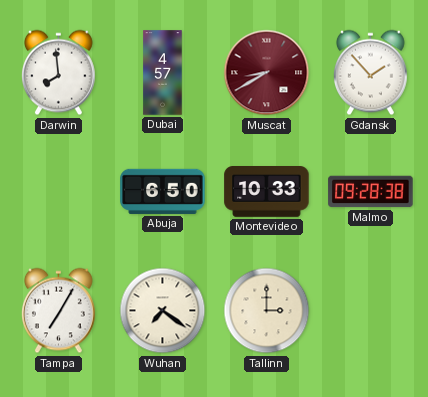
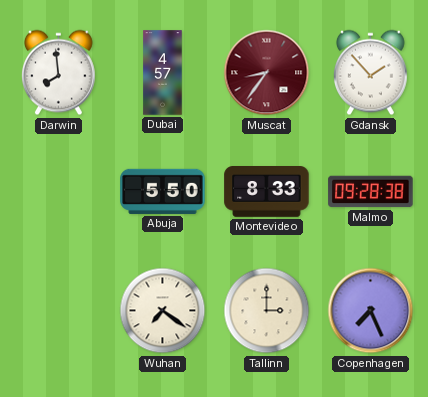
Muscat: 8:40 -> 8:36
Abuja: 6:50 -> 5:50
Montevideo: 10:33 -> 8:33
Tampa: 7:05 -> none
Copenhagen: none -> 7:26
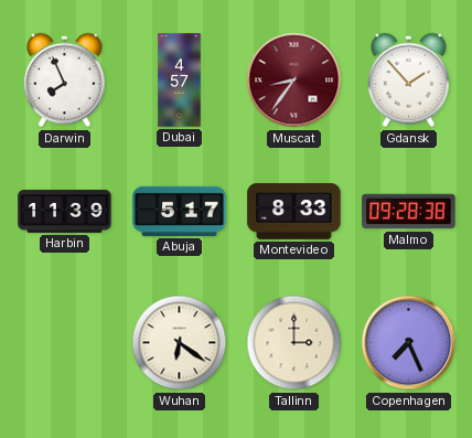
Darwin: 7:59 -> 7:56
Harbin: none -> 11:39
Abuja: 5:50 -> 5:17
Wuhan: 7:21 -> 6:21
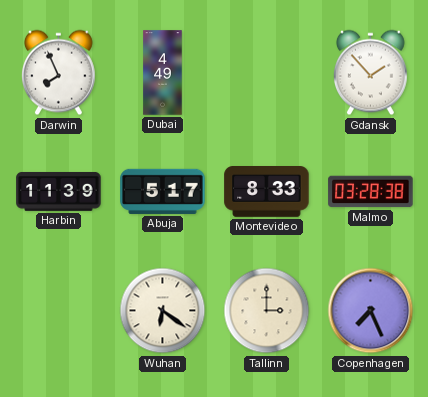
Dubai: 4:57 -> 4:49
Muscat: 8:36 -> none
Malmo: 09:28 -> 03:28
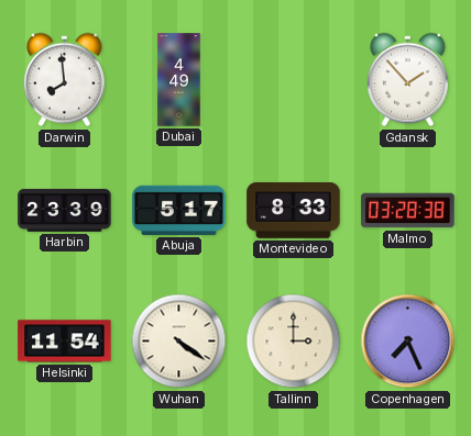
Darwin: 7:56 -> 7:59
Harbin: 11:39 -> 23:39
Helsinki: none -> 11:54
Wuhan: 6:21 -> 4:21
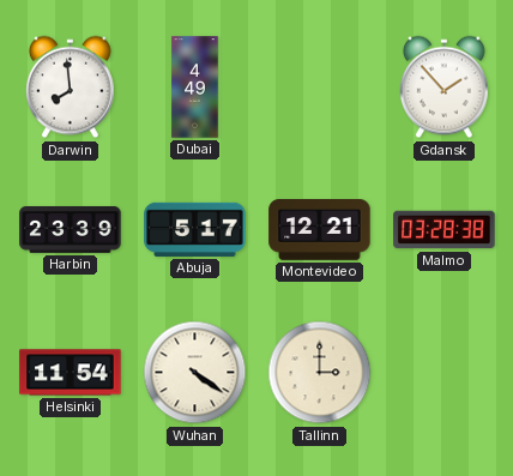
Montevideo: 8:33 -> 12:21
Copenhagen: 7:26 -> none
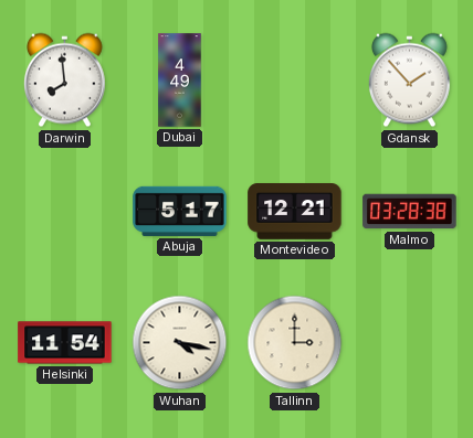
Harbin: 23:39 -> none
Wuhan: 4:21 -> 4:17
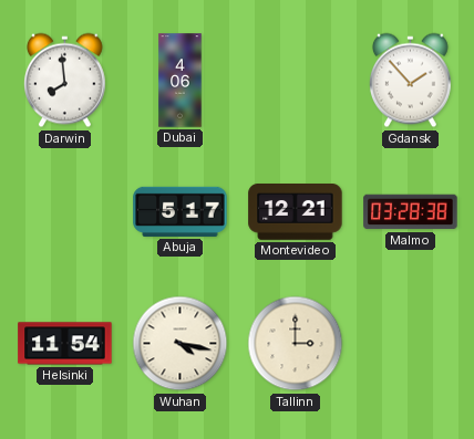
Dubai: 4:49 -> 4:06
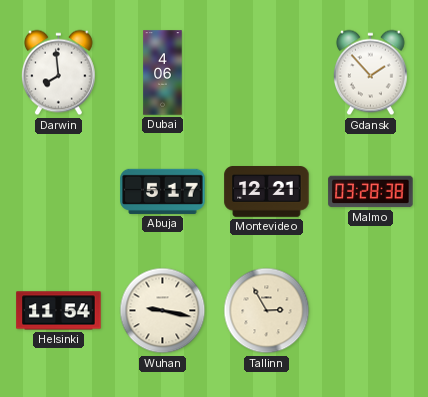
Wuhan: 4:17 -> 9:17
Tallinn: 3:00 -> 2:55
